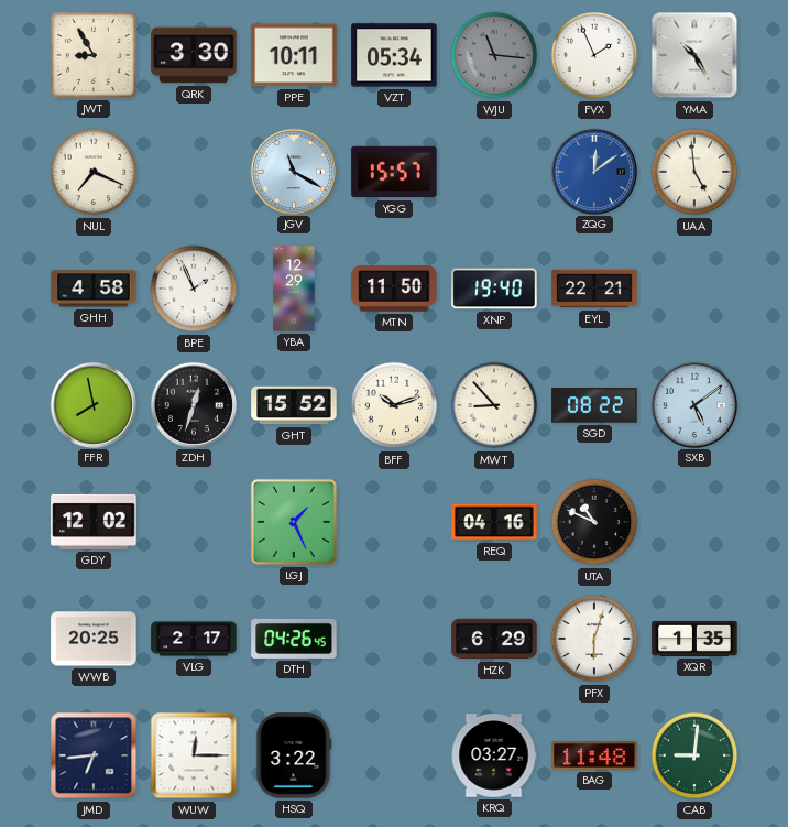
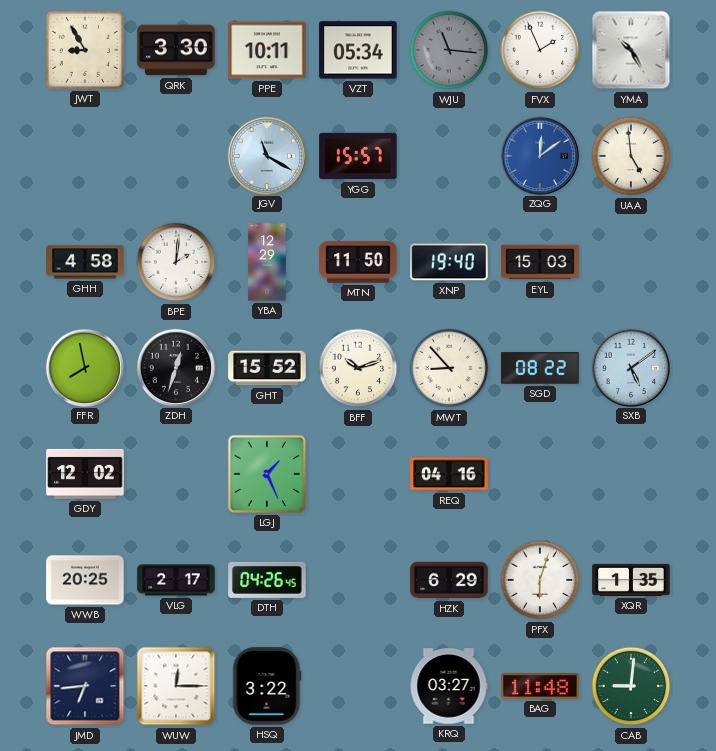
NUL: 7:19 -> none
BPE: 1:56 -> 2:01
EYL: 22:21 -> 15:03
UTA: 10:49 -> none
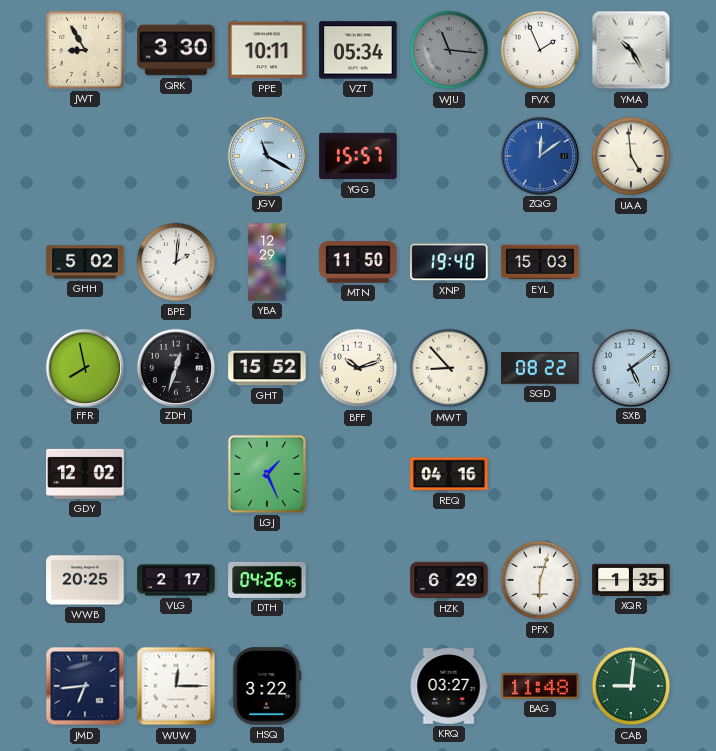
GHH: 4:58 -> 5:02
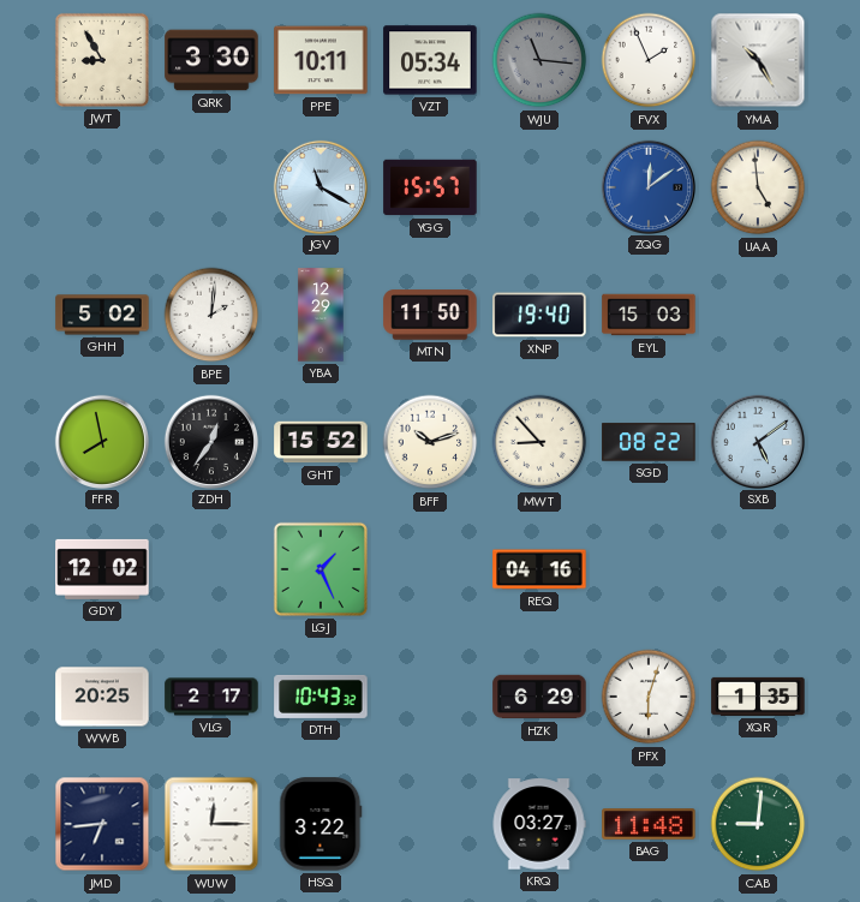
ZDH: 12:33 -> 12:36
DTH: 04:26 -> 10:43
